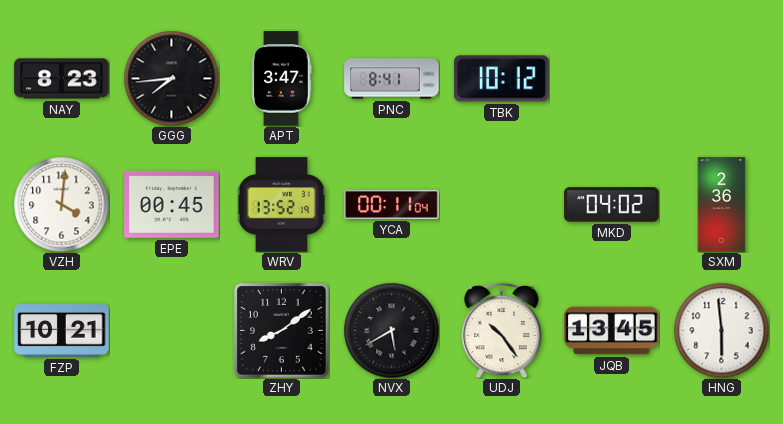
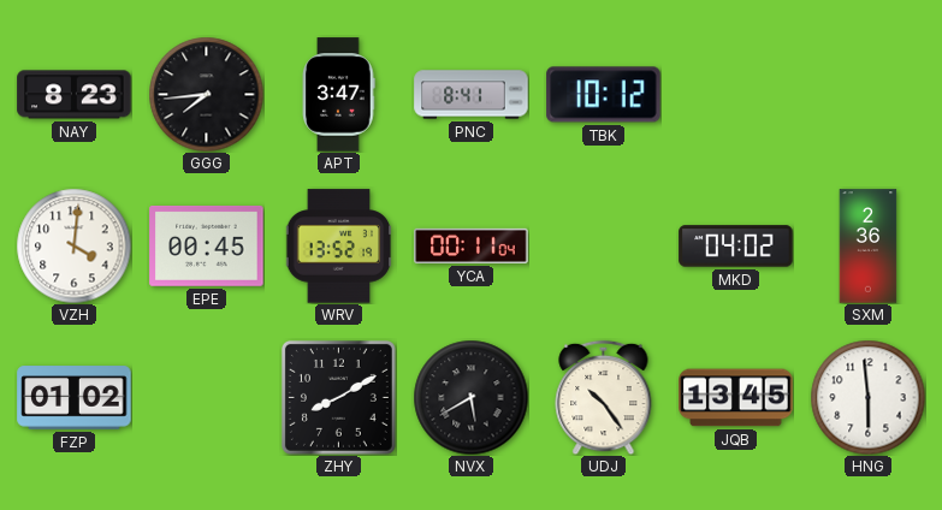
FZP: 10:21 -> 01:02
ZHY: 8:09 -> 8:10
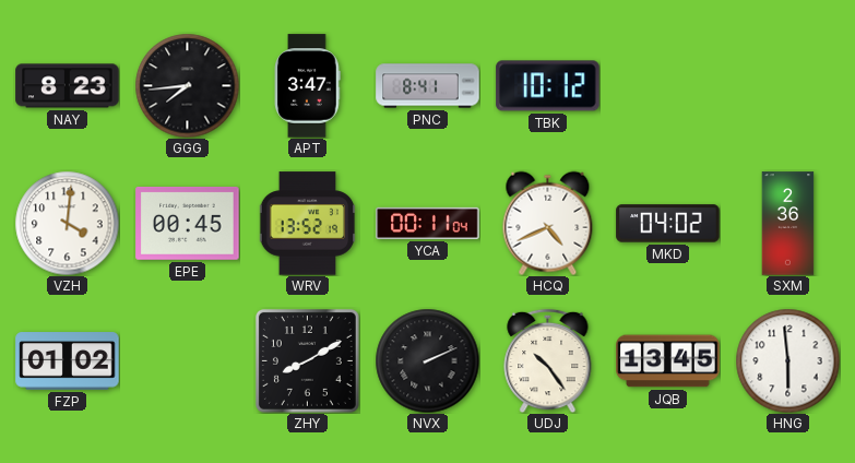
HCQ: none -> 4:41
NVX: 5:40 -> 2:11
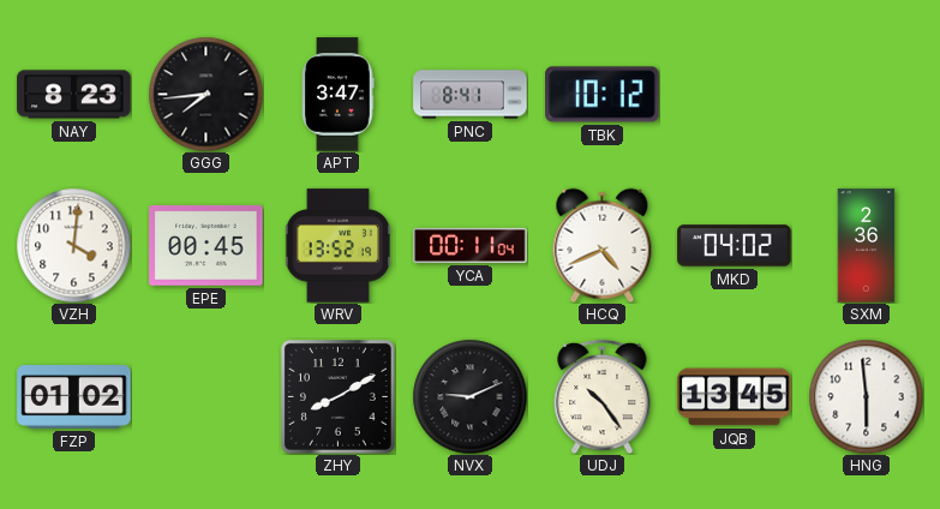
NVX: 2:11 -> 9:11
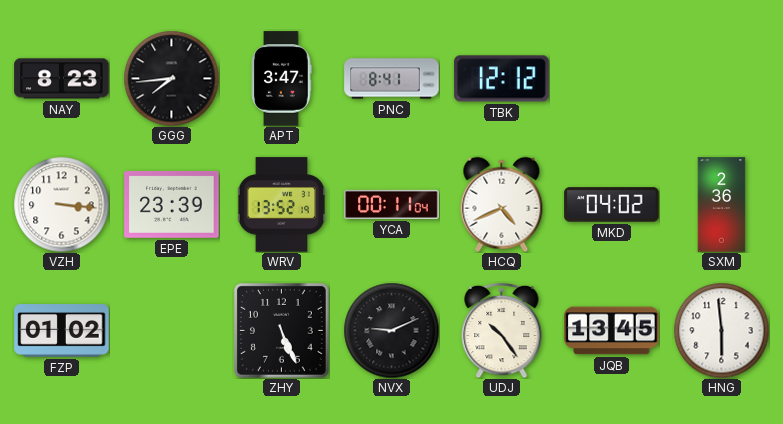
TBK: 10:12 -> 12:12
VZH: 4:01 -> 3:16
EPE: 00:45 -> 23:39
ZHY: 8:10 -> 5:26
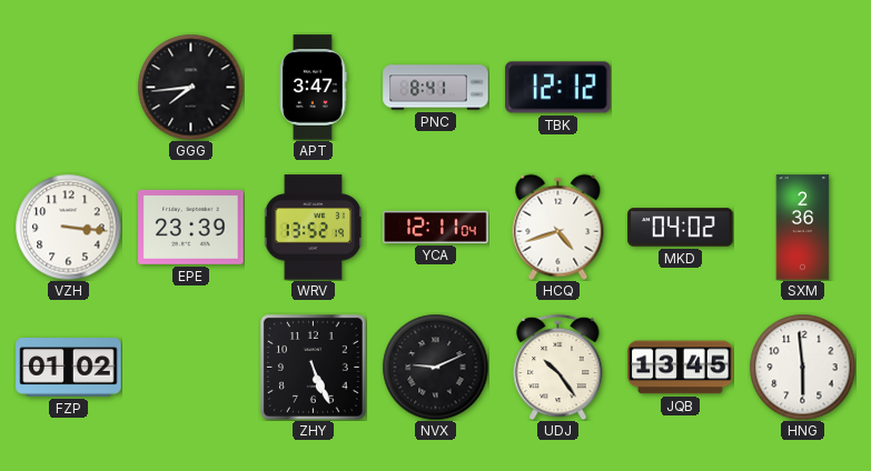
NAY: 8:23 -> none
YCA: 00:11 -> 12:11
HCQ: 4:41 -> 4:42
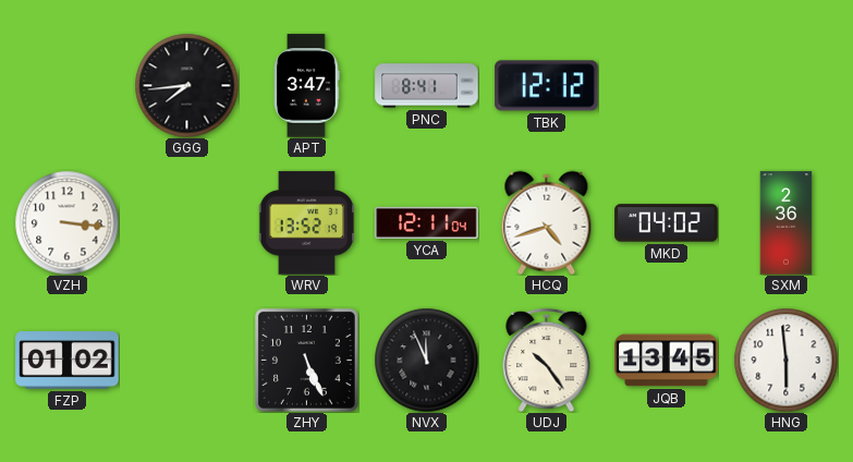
EPE: 23:39 -> none
NVX: 9:11 -> 11:56
